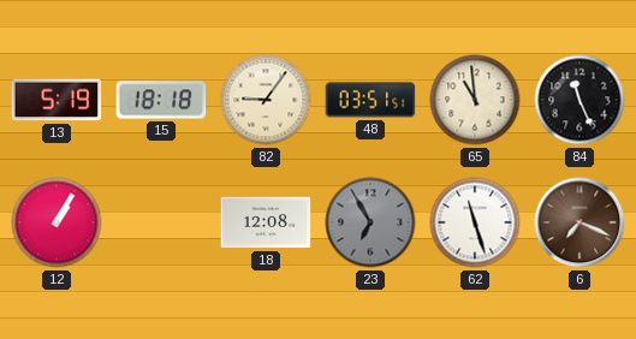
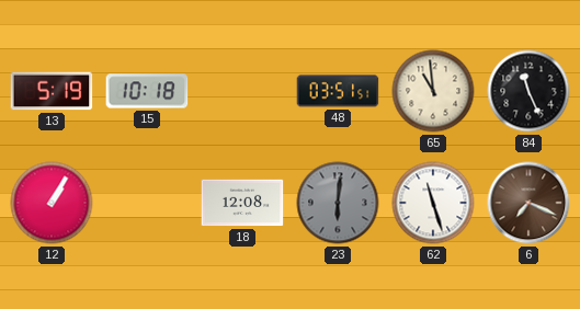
15: 18:18 -> 10:18
82: 9:06 -> none
23: 6:55 -> 6:01
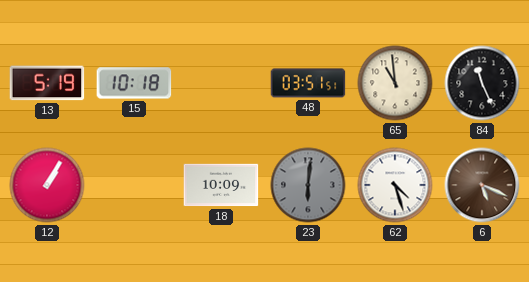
18: 12:08 -> 10:09
62: 11:27 -> 4:27
6: 7:19 -> 5:19
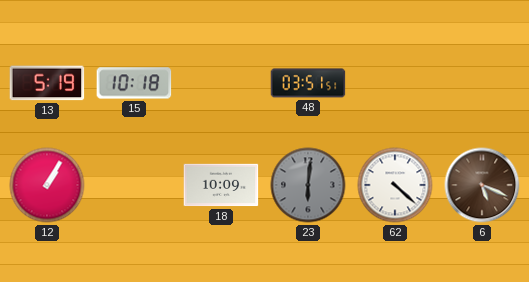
65: 10:59 -> none
84: 11:26 -> none
62: 4:27 -> 4:22
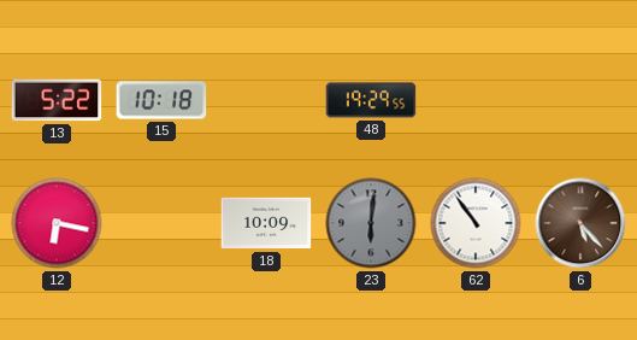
13: 5:19 -> 5:22
48: 03:51 -> 19:29
12: 1:05 -> 6:17
62: 4:22 -> 10:54
6: 5:19 -> 5:23
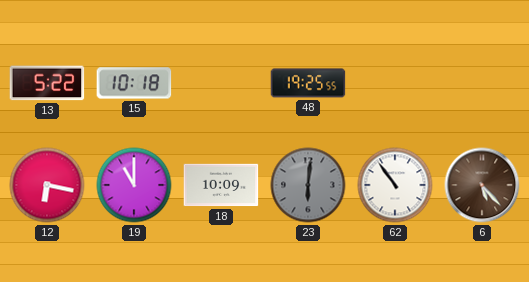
48: 19:29 -> 19:25
19: none -> 11:00
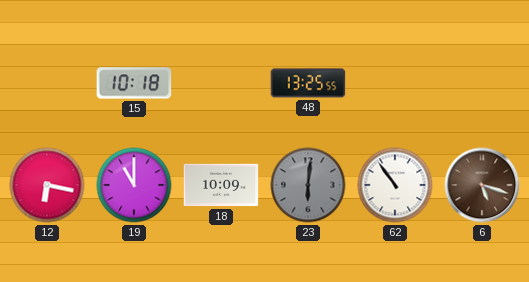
13: 5:22 -> none
48: 19:25 -> 13:25
6: 5:23 -> 5:18
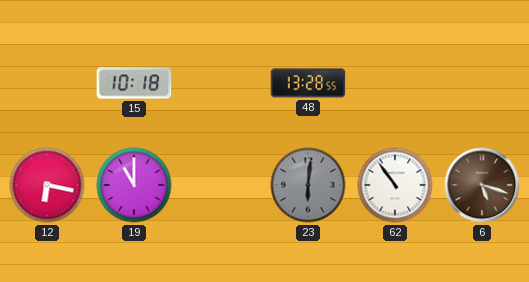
48: 13:25 -> 13:28
18: 10:09 -> none
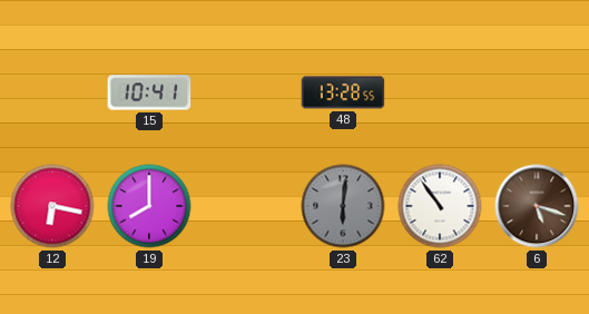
15: 10:18 -> 10:41
19: 11:00 -> 8:00
